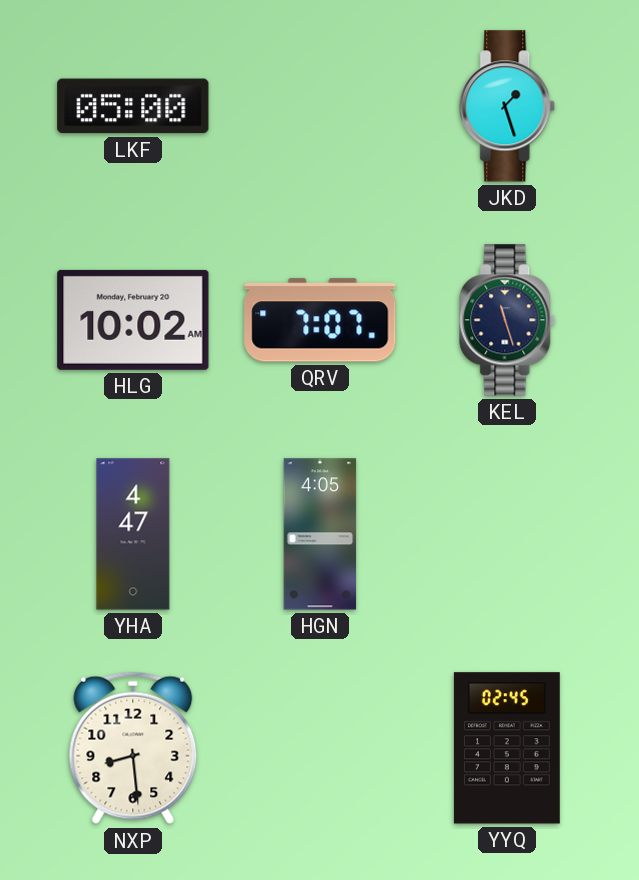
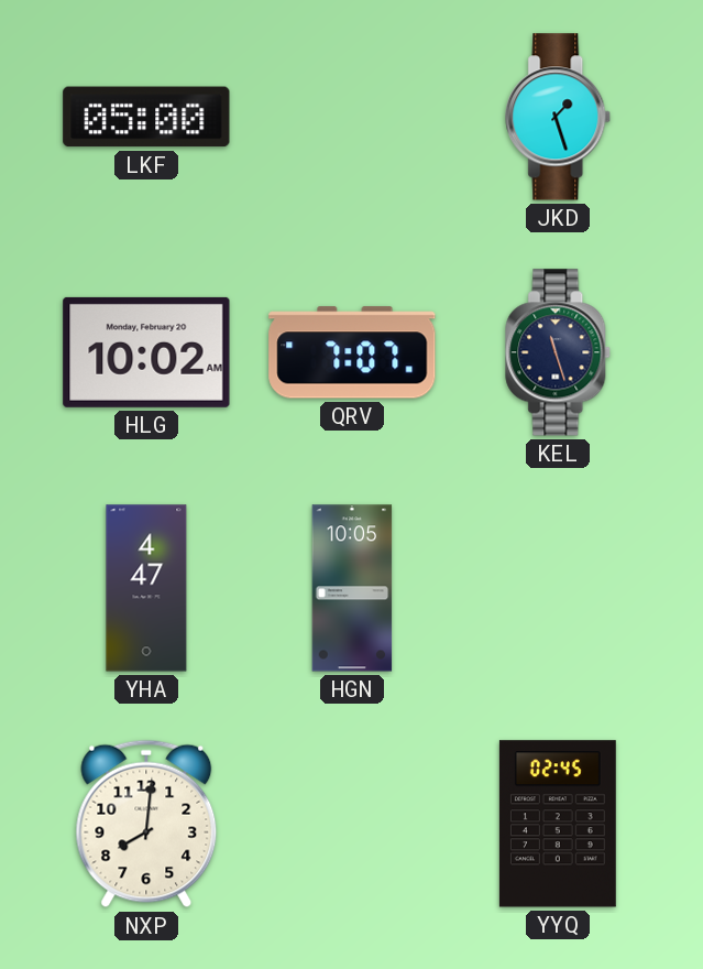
HGN: 4:05 -> 10:05
NXP: 8:29 -> 8:01
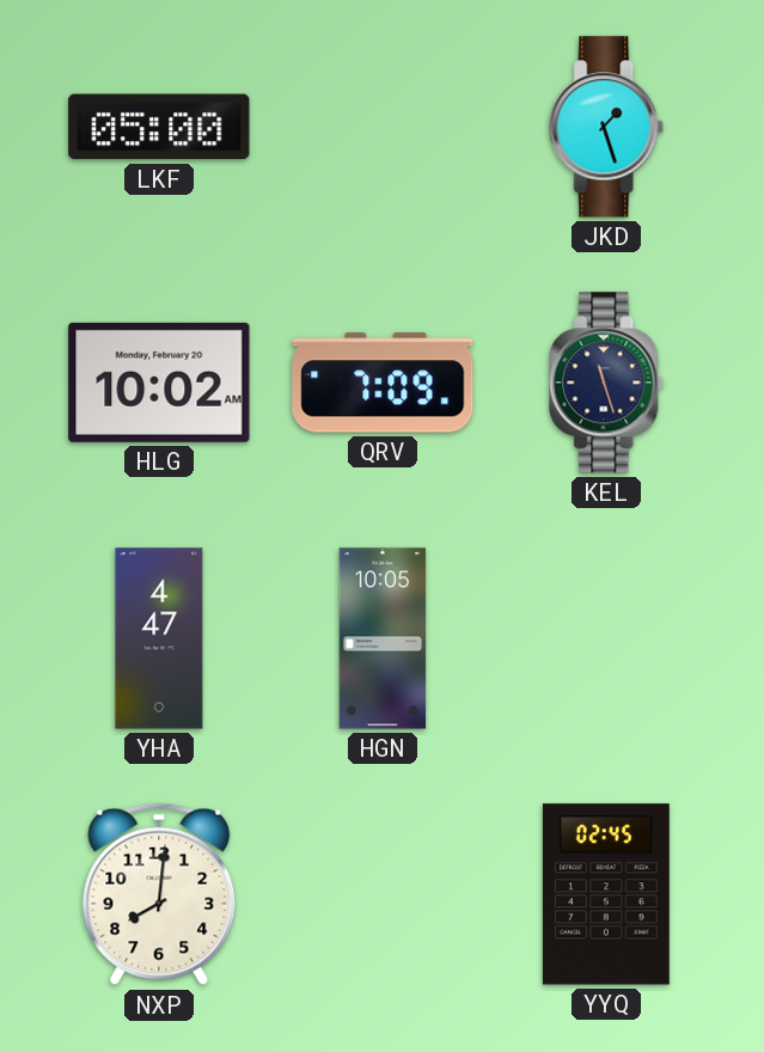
QRV: 7:07 -> 7:09
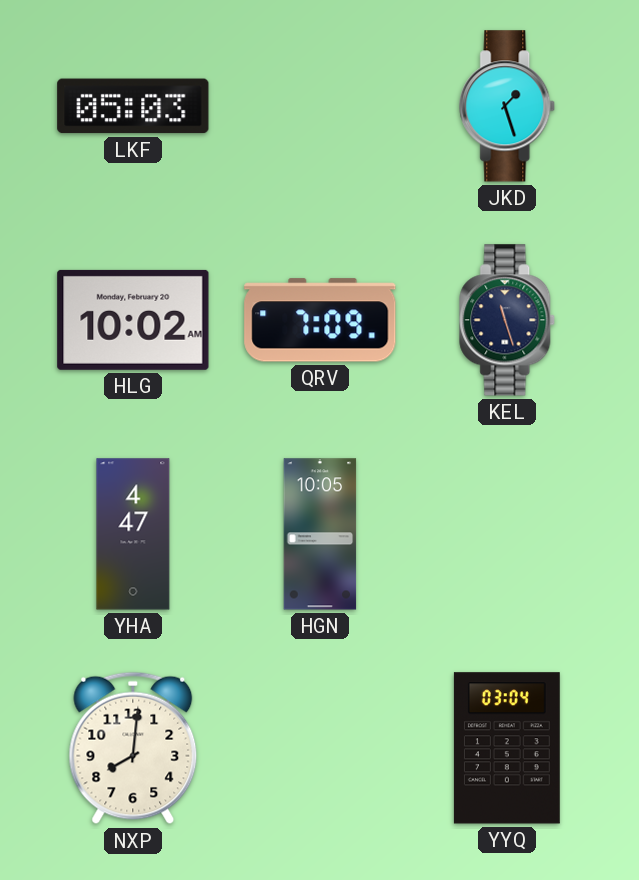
LKF: 05:00 -> 05:03
YYQ: 02:45 -> 03:04
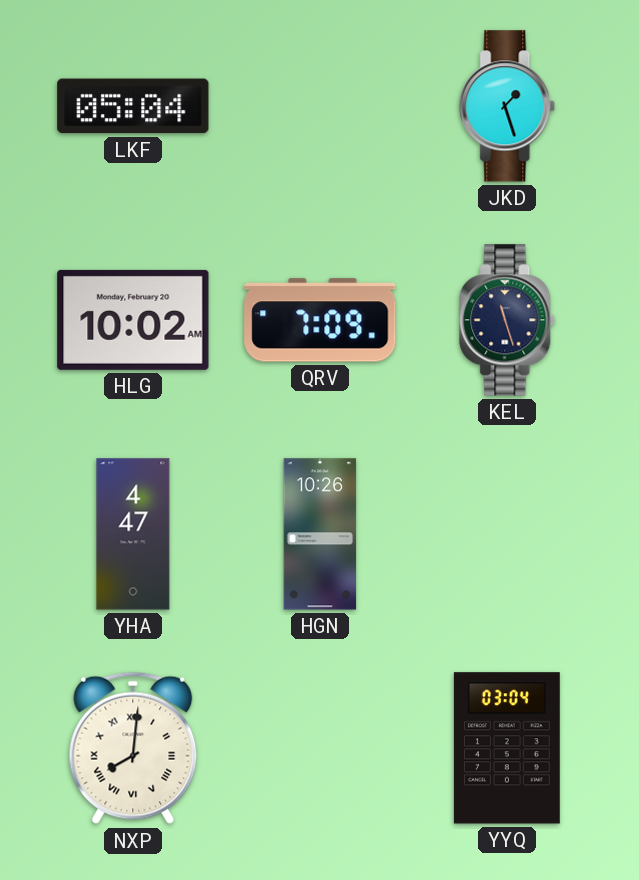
LKF: 05:03 -> 05:04
HGN: 10:05 -> 10:26
NXP numerals: Arabic -> Roman
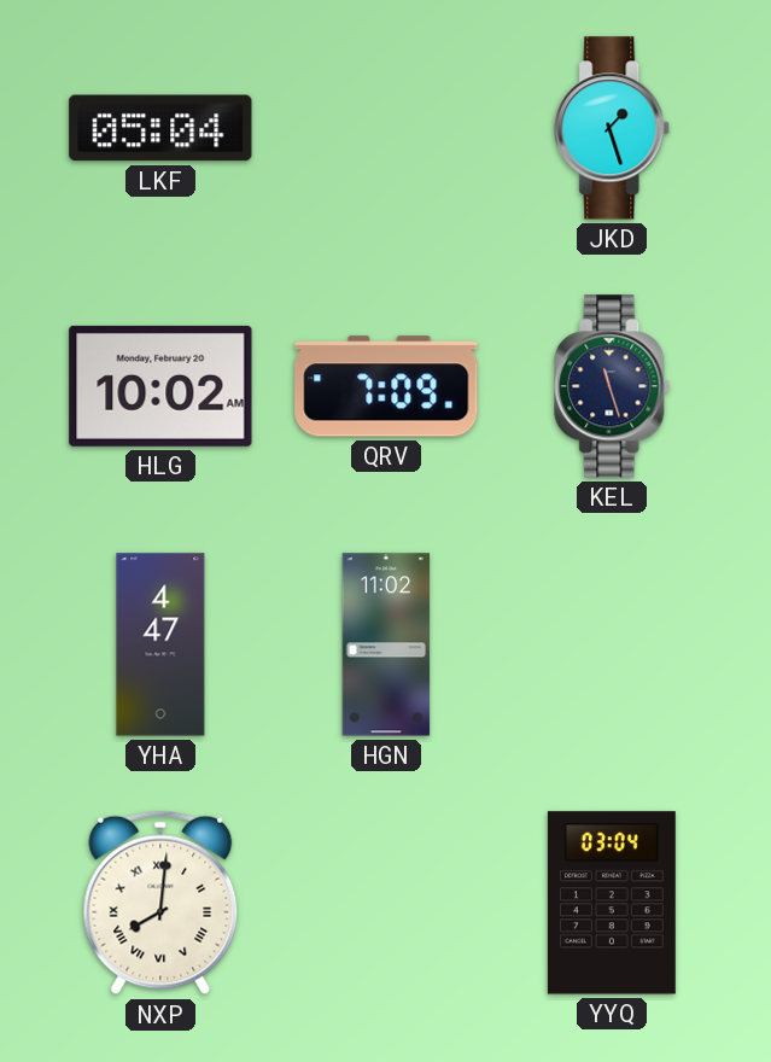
HGN: 10:26 -> 11:02
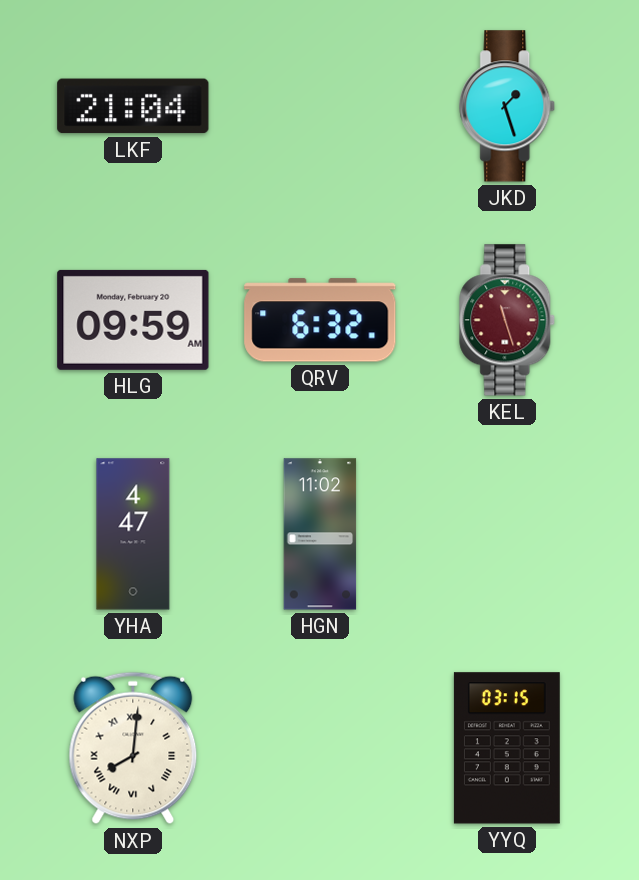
LKF: 05:04 -> 21:04
HLG: 10:02 -> 09:59
QRV: 7:09 -> 6:32
KEL dial: navy -> burgundy
YYQ: 03:04 -> 03:15
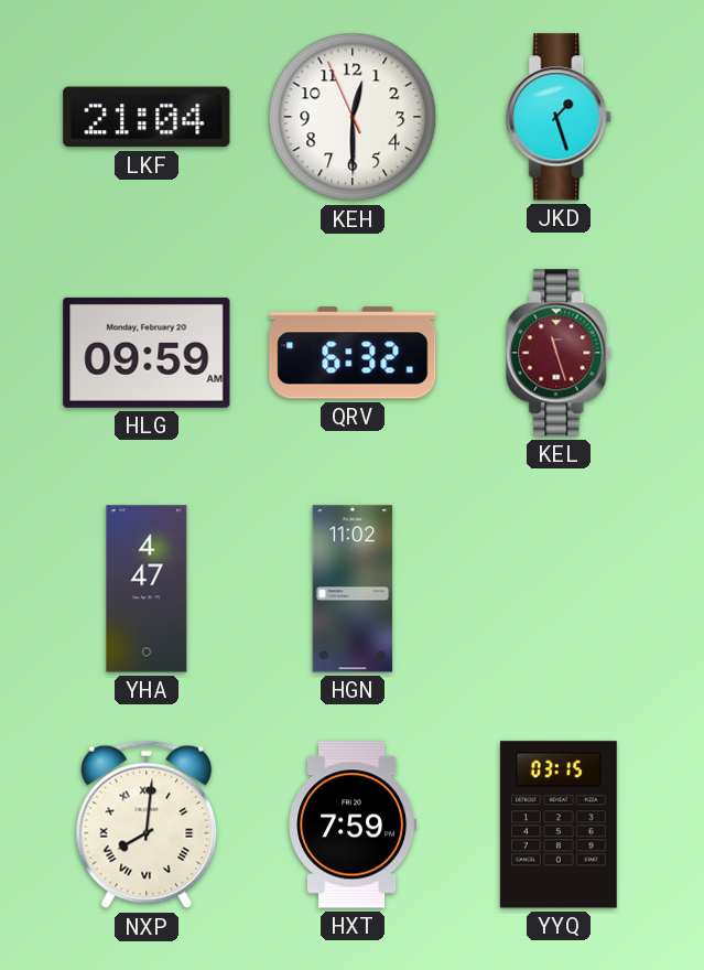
KEH: none -> 12:29
HXT: none -> 7:59
